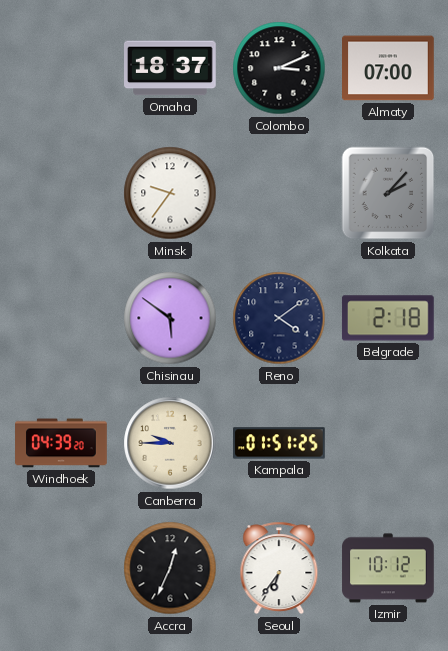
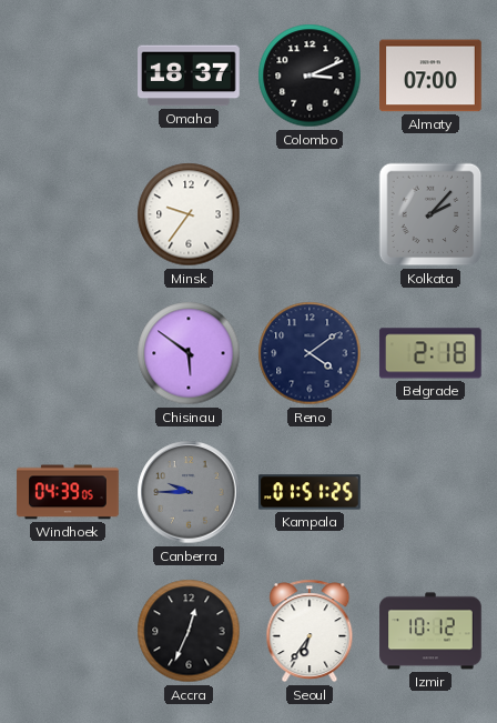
Windhoek: 04:39:20 -> 04:39:05
Canberra dial: cream -> grey
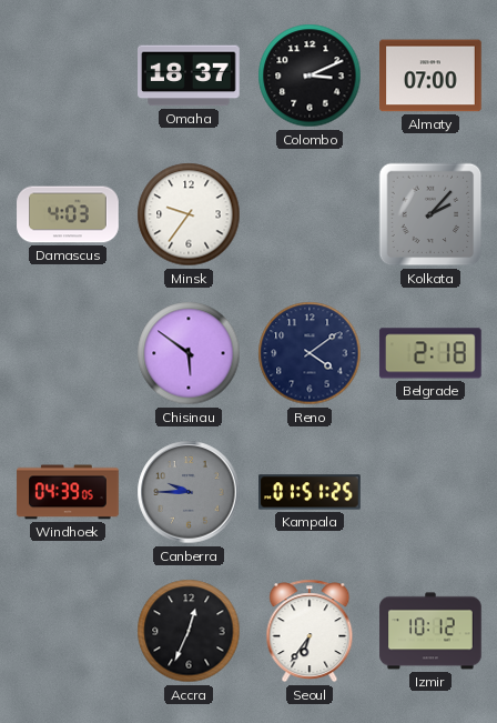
Damascus: none -> 4:03
